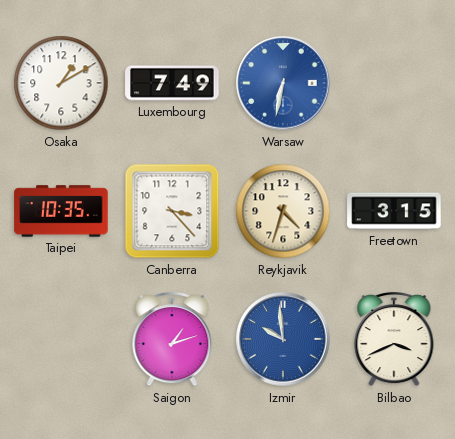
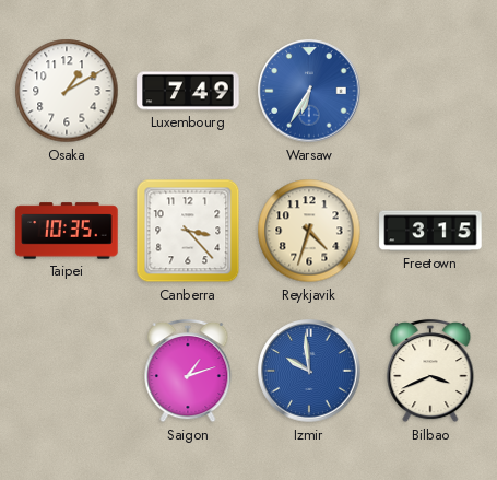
Warsaw: 6:32 -> 6:35
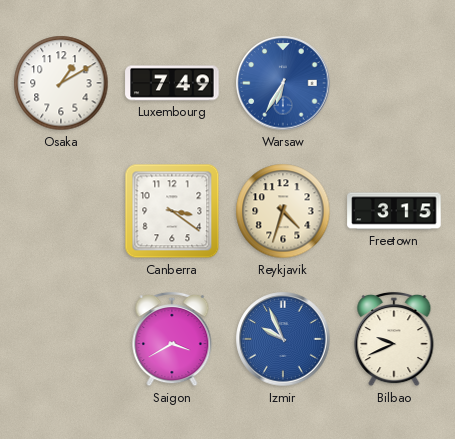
Taipei: 10:35 -> none
Canberra: 3:23 -> 3:21
Saigon: 1:12 -> 3:40
Izmir: 9:59 -> 9:56
Bilbao: 3:41 -> 9:41
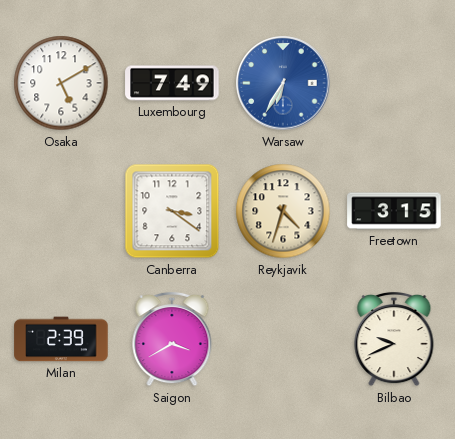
Osaka: 1:10 -> 5:10
Milan: none -> 2:39
Izmir: 9:56 -> none
